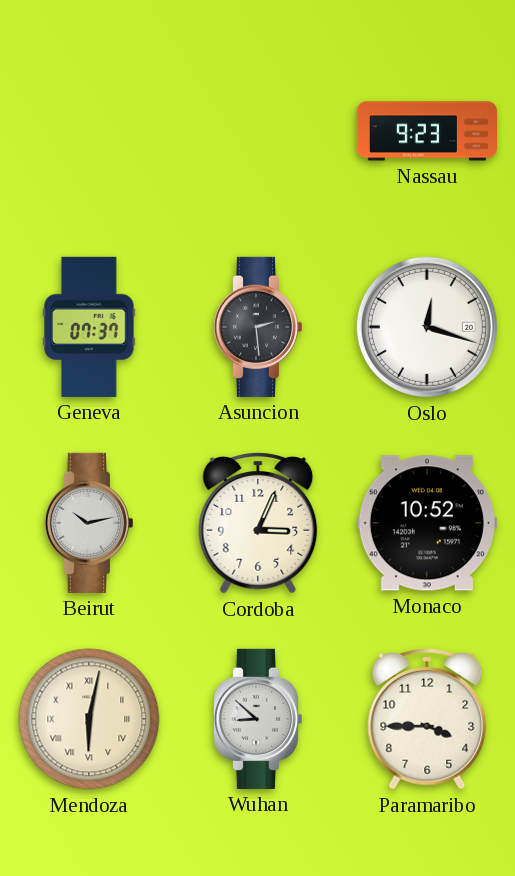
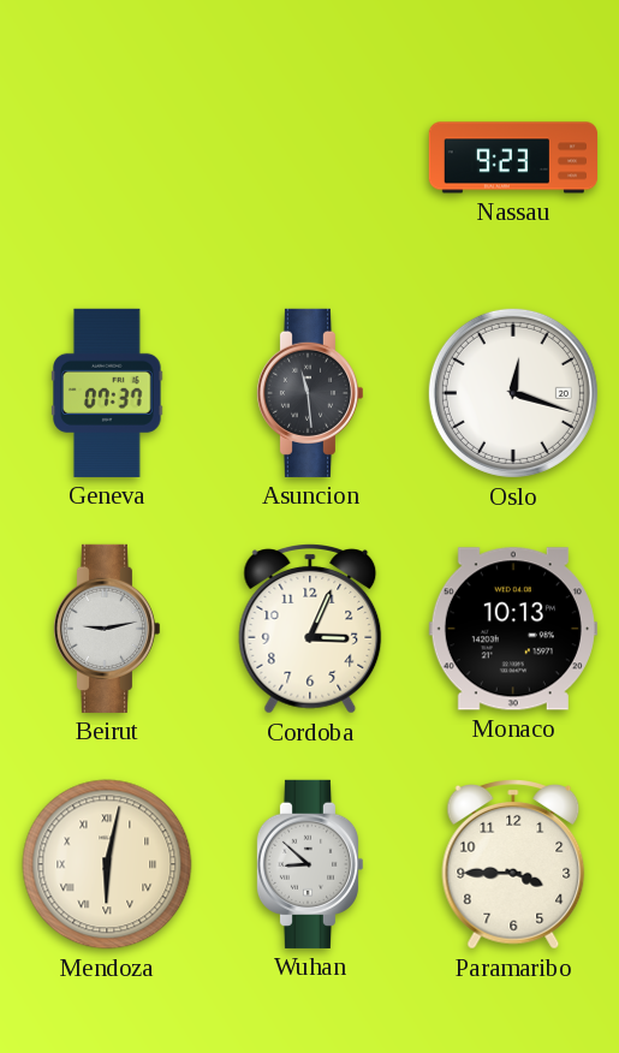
Asuncion: 2:29 -> 11:29
Beirut: 10:13 -> 9:13
Monaco: 10:52 -> 10:13
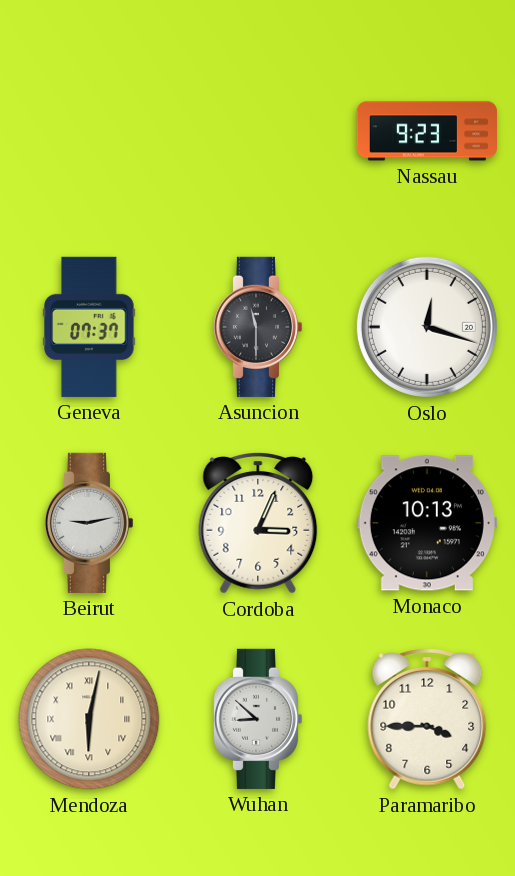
Asuncion: 11:29 -> 11:30
